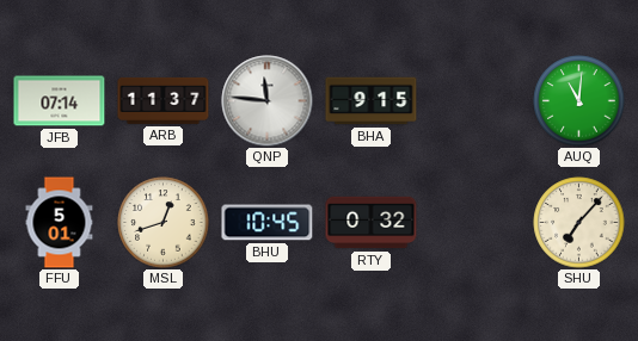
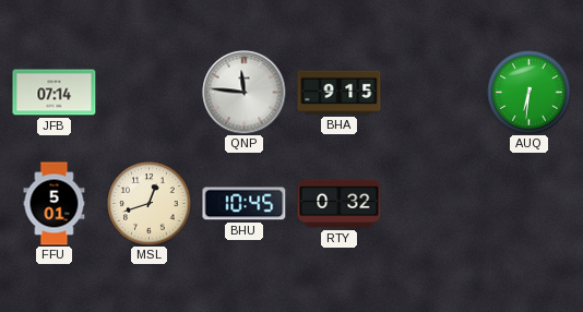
ARB: 11:37 -> none
AUQ: 11:01 -> 6:31
SHU: 7:07 -> none
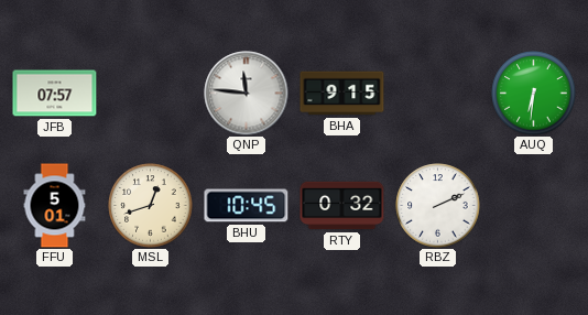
JFB: 07:14 -> 07:57
RBZ: none -> 2:11
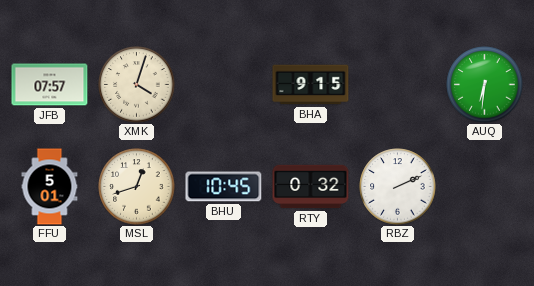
XMK: none -> 4:03
QNP: 11:46 -> none
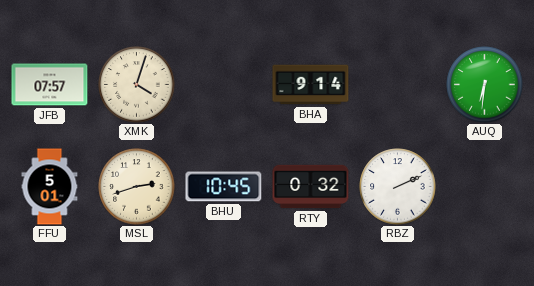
BHA: 9:15 -> 9:14
MSL: 12:42 -> 2:42
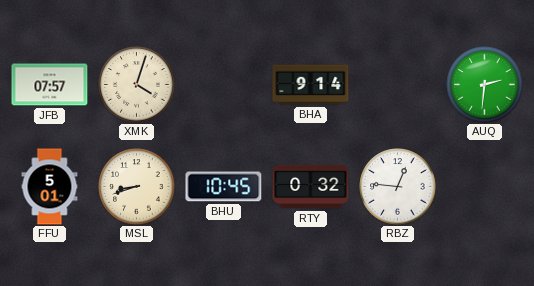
AUQ: 6:31 -> 2:31
MSL: 2:42 -> 8:42
RBZ: 2:11 -> 12:46
